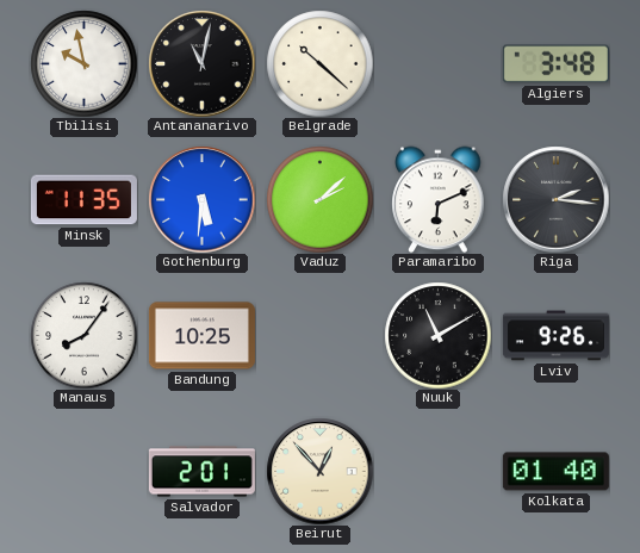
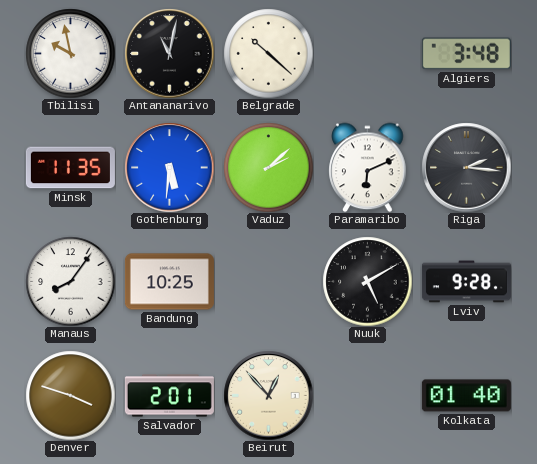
Nuuk: 11:10 -> 5:10
Lviv: 9:26 -> 9:28
Denver: none -> 3:48
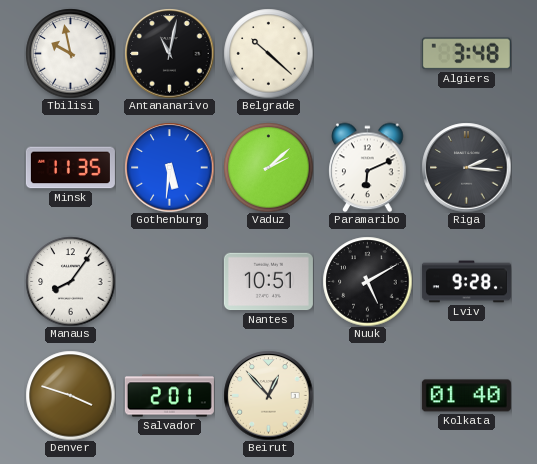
Bandung: 10:25 -> none
Nantes: none -> 10:51
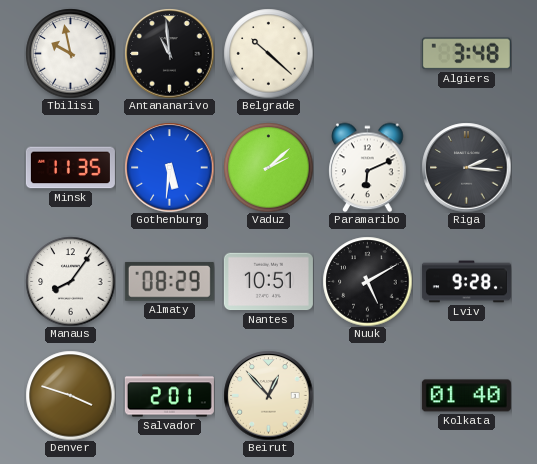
Antananarivo: 11:02 -> 10:59
Almaty: none -> 08:29
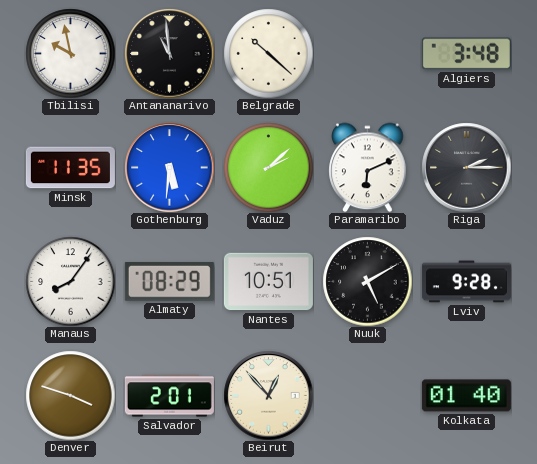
Riga: 2:16 -> 2:15
